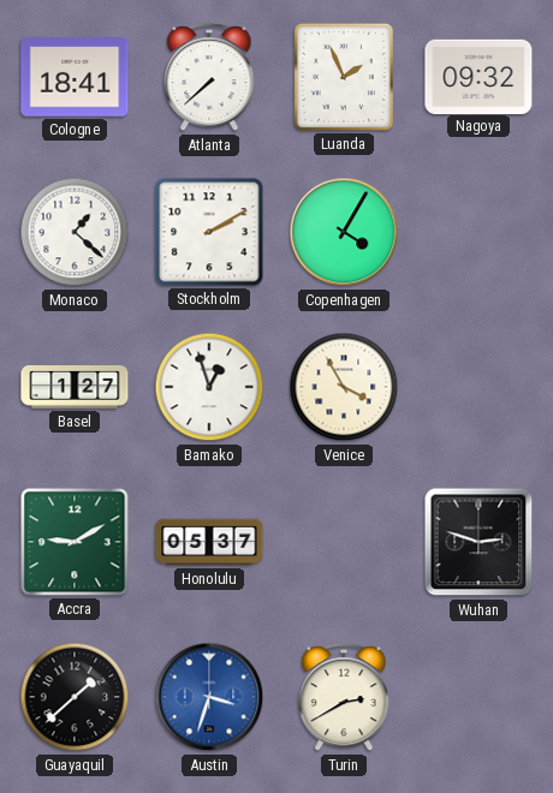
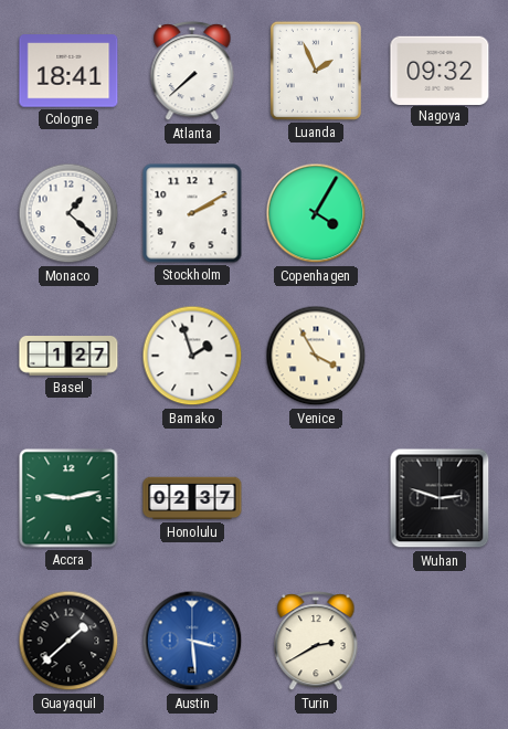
Bamako: 12:57 -> 1:57
Accra: 9:10 -> 9:13
Honolulu: 05:37 -> 02:37
Austin: 3:33 -> 3:29
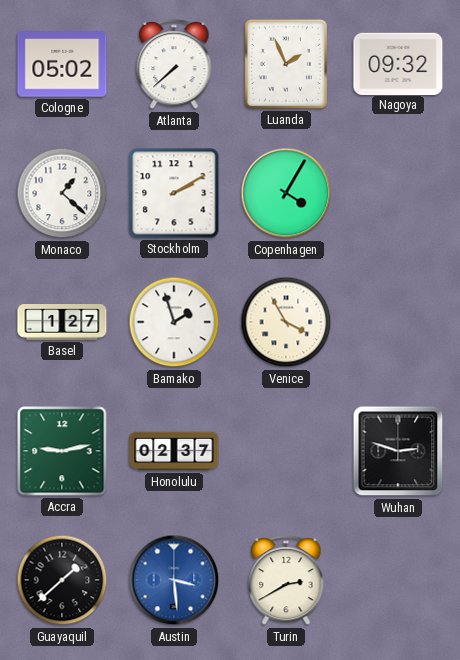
Cologne: 18:41 -> 05:02
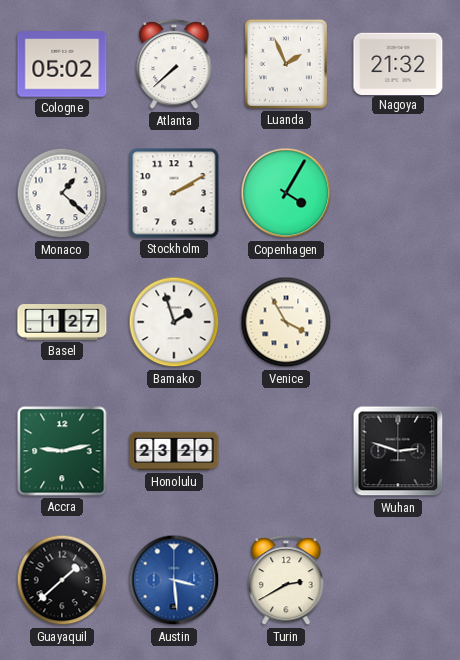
Nagoya: 09:32 -> 21:32
Honolulu: 02:37 -> 23:29
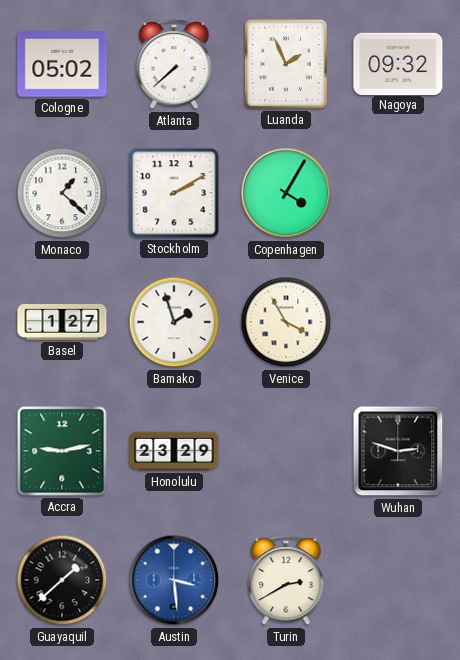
Nagoya: 21:32 -> 09:32
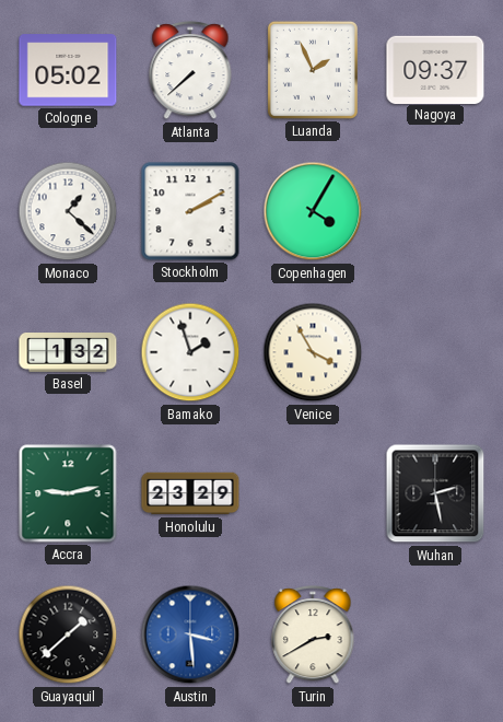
Nagoya: 09:32 -> 09:37
Basel: 1:27 -> 1:32
Wuhan: 2:48 -> 2:28
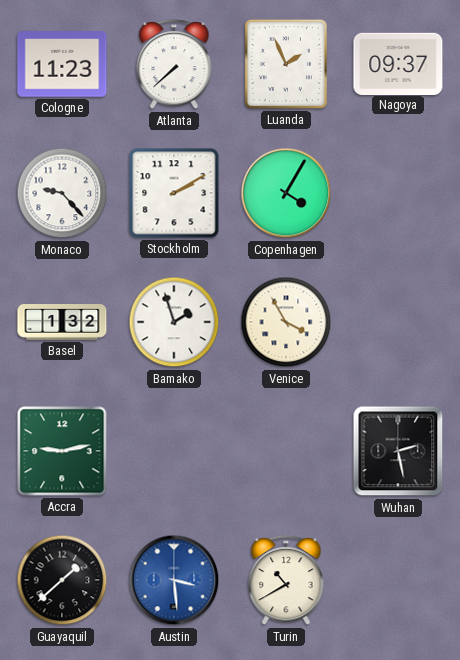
Cologne: 05:02 -> 11:23
Monaco: 1:22 -> 9:23
Honolulu: 23:29 -> none
Turin: 2:40 -> 10:40
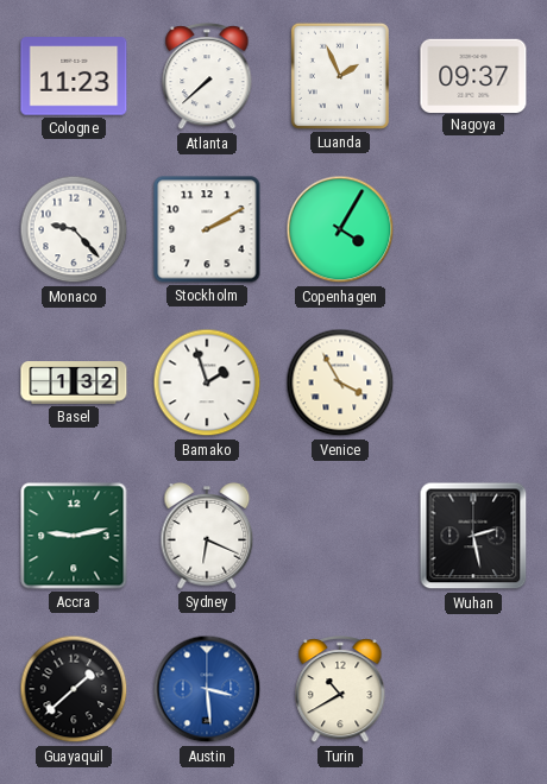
Sydney: none -> 6:19
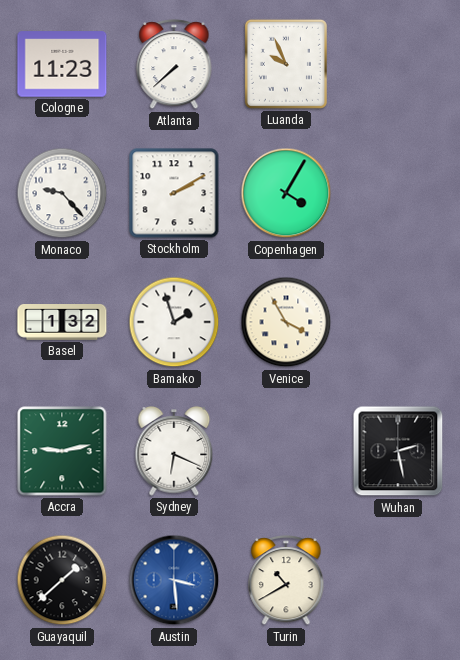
Luanda: 1:56 -> 9:56
Nagoya: 09:37 -> none
